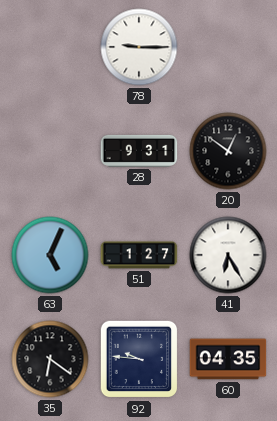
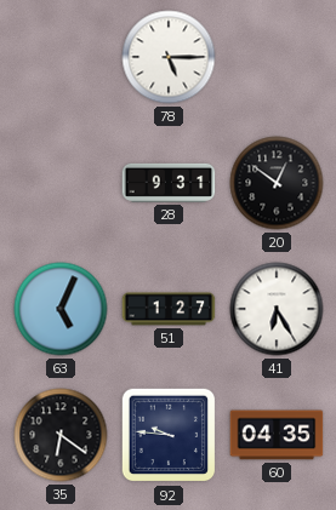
78: 9:15 -> 5:15
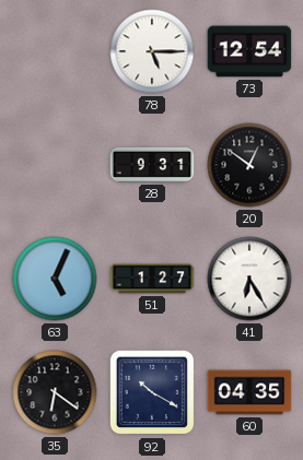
73: none -> 12:54
92: 9:46 -> 10:20
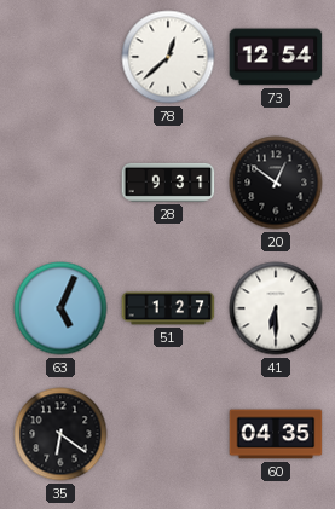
78: 5:15 -> 12:38
41: 6:25 -> 6:30
92: 10:20 -> none
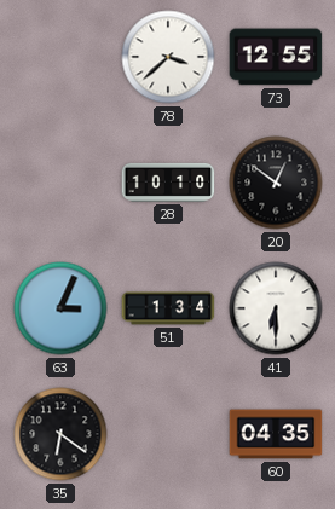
78: 12:38 -> 3:38
73: 12:54 -> 12:55
28: 9:31 -> 10:10
63: 5:04 -> 3:04
51: 1:27 -> 1:34
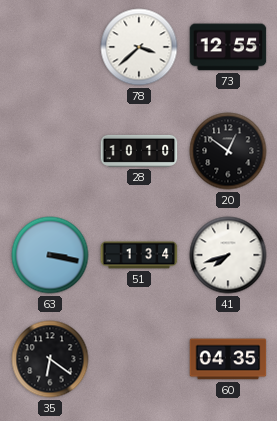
63: 3:04 -> 3:17
41: 6:30 -> 7:42
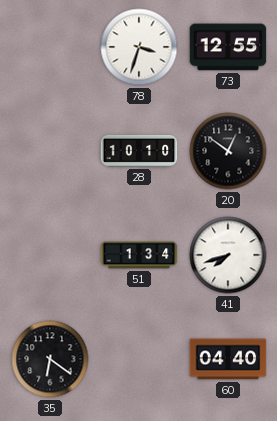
78: 3:38 -> 3:33
63: 3:17 -> none
60: 04:35 -> 04:40
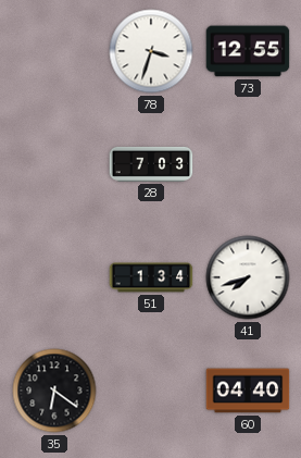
28: 10:10 -> 7:03
20: 12:51 -> none
